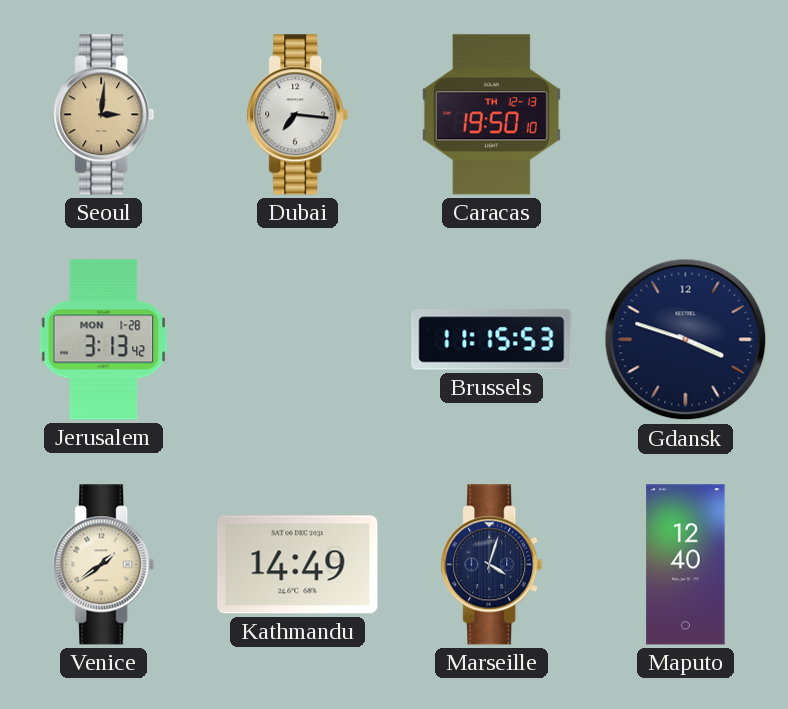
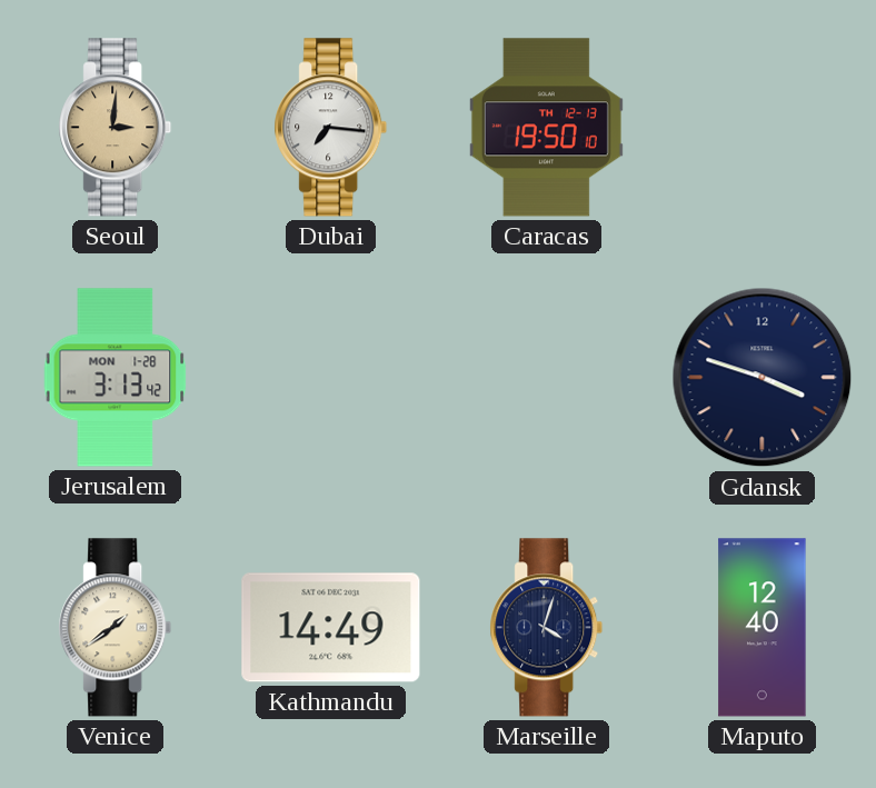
Brussels: 11:15 -> none
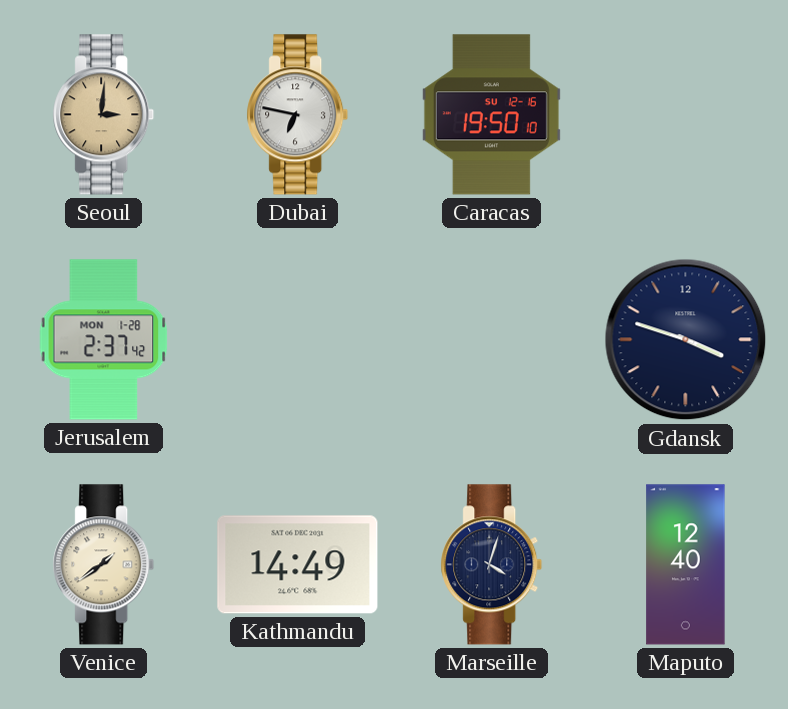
Dubai: 7:16 -> 6:47
Caracas date: TH 12-13 -> SU 12-16
Jerusalem: 3:13 -> 2:37
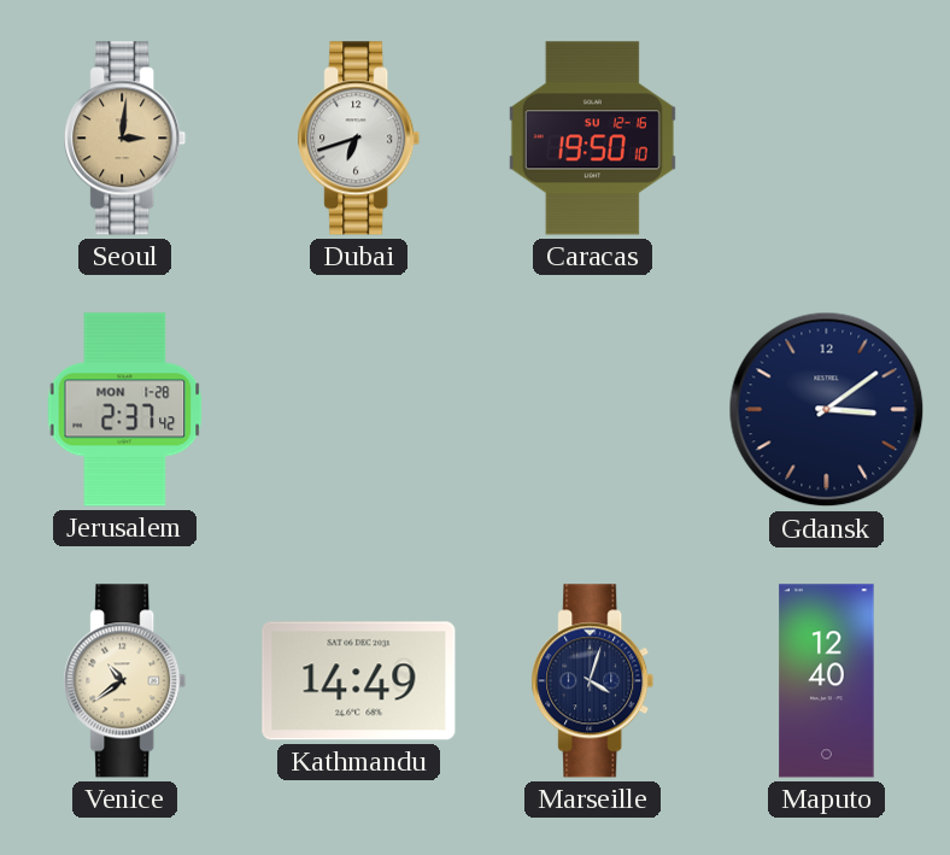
Dubai: 6:47 -> 6:42
Gdansk: 3:48 -> 3:09
Venice: 1:39 -> 10:39
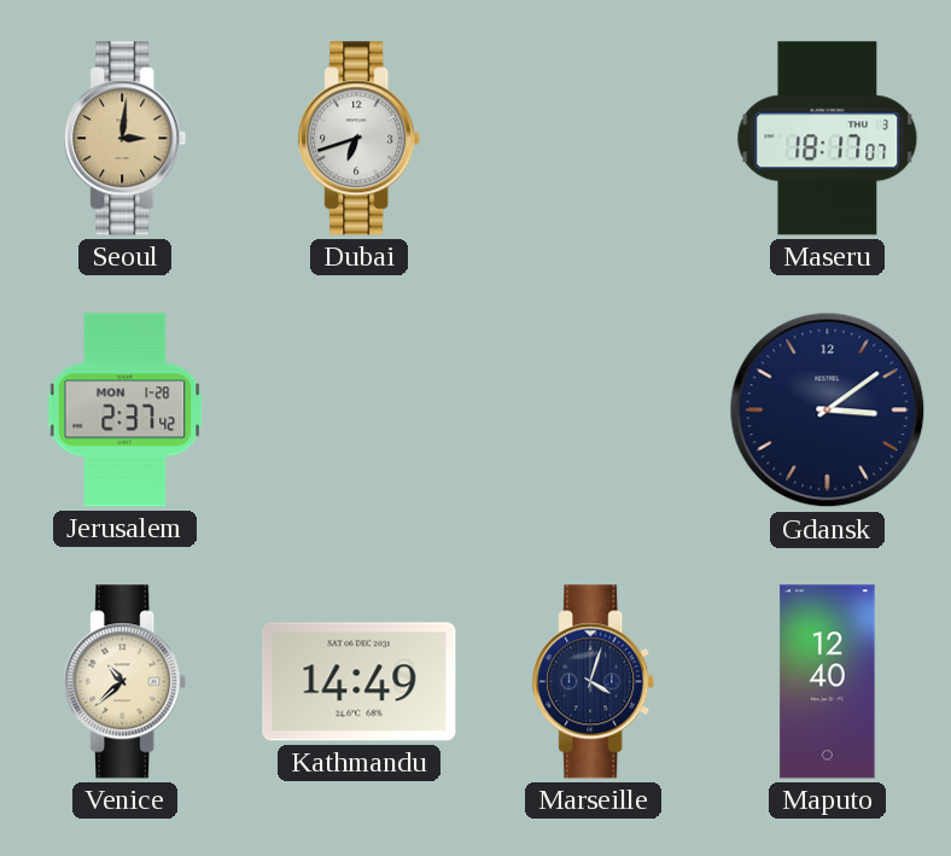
Caracas: 19:50 -> none
Maseru: none -> 18:17
Venice: 10:39 -> 10:38
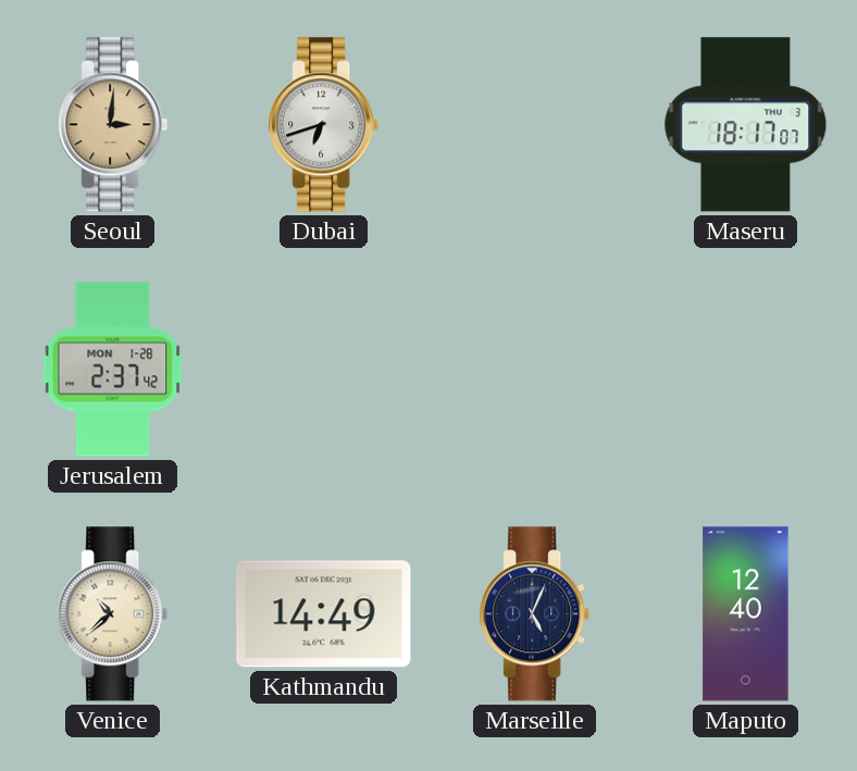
Gdansk: 3:09 -> none
Marseille: 4:03 -> 5:04
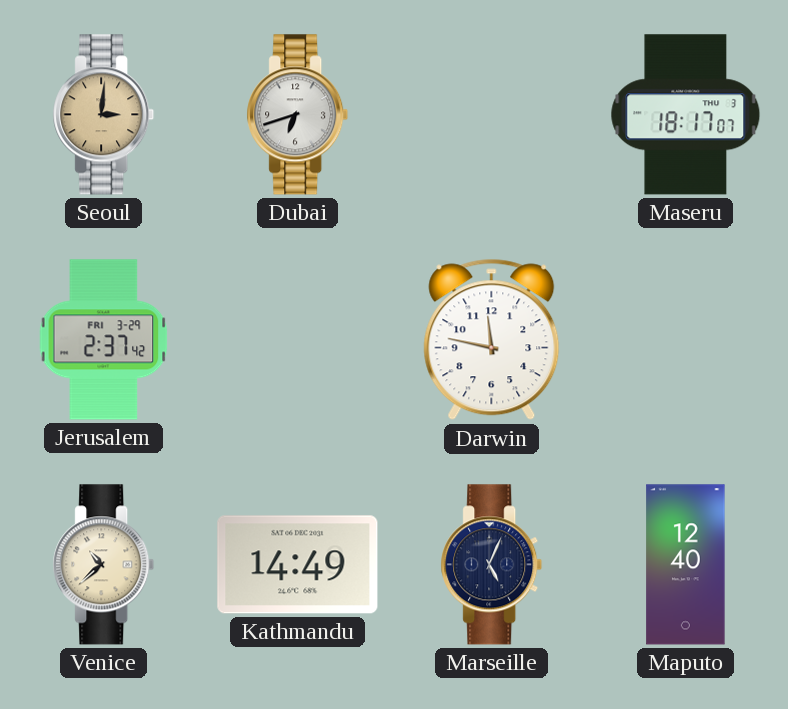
Jerusalem date: MON 1-28 -> FRI 3-29
Darwin: none -> 11:47
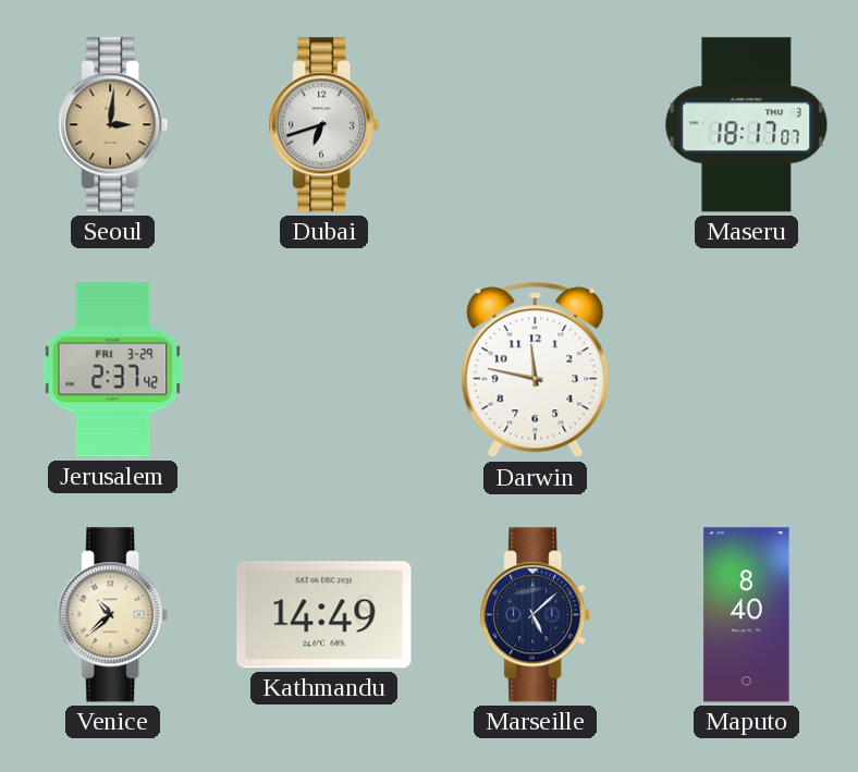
Marseille: 5:04 -> 5:08
Maputo: 12:40 -> 8:40
